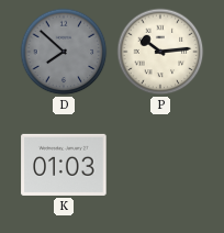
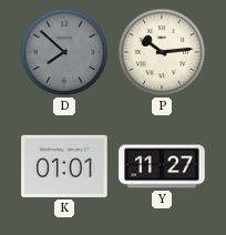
K: 01:03 -> 01:01
Y: none -> 11:27
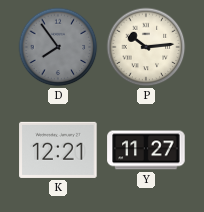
D: 7:52 -> 7:54
K: 01:01 -> 12:21
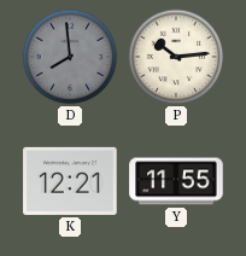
D: 7:54 -> 7:59
Y: 11:27 -> 11:55
